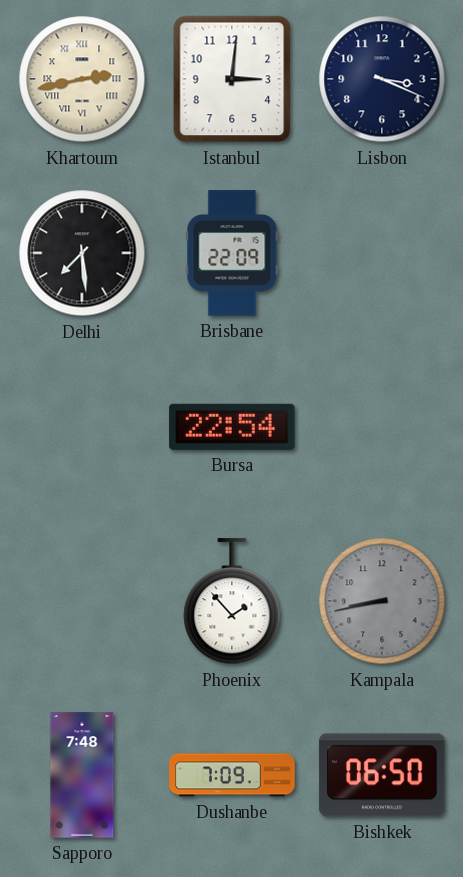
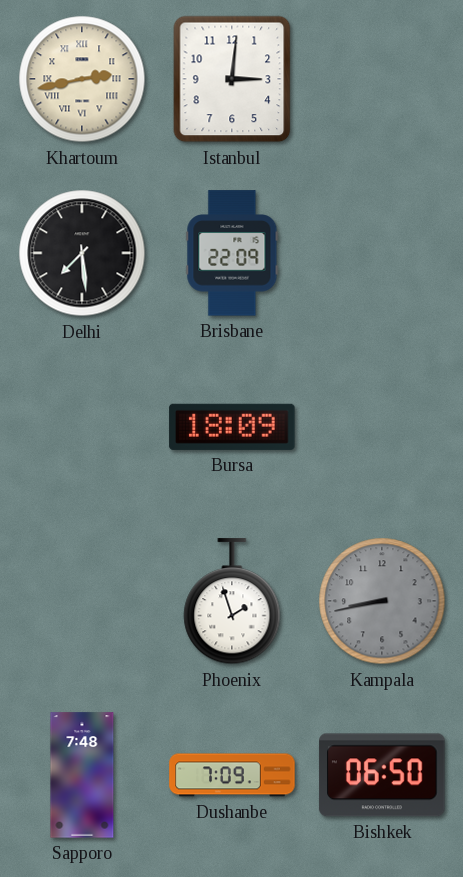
Lisbon: 3:19 -> none
Bursa: 22:54 -> 18:09
Phoenix: 1:53 -> 1:57
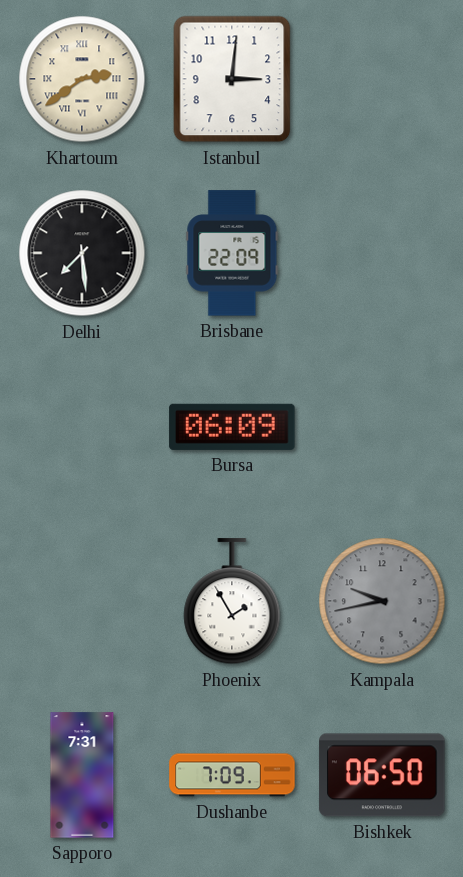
Khartoum: 2:43 -> 2:39
Bursa: 18:09 -> 06:09
Phoenix: 1:57 -> 1:55
Kampala: 8:43 -> 9:43
Sapporo: 7:48 -> 7:31
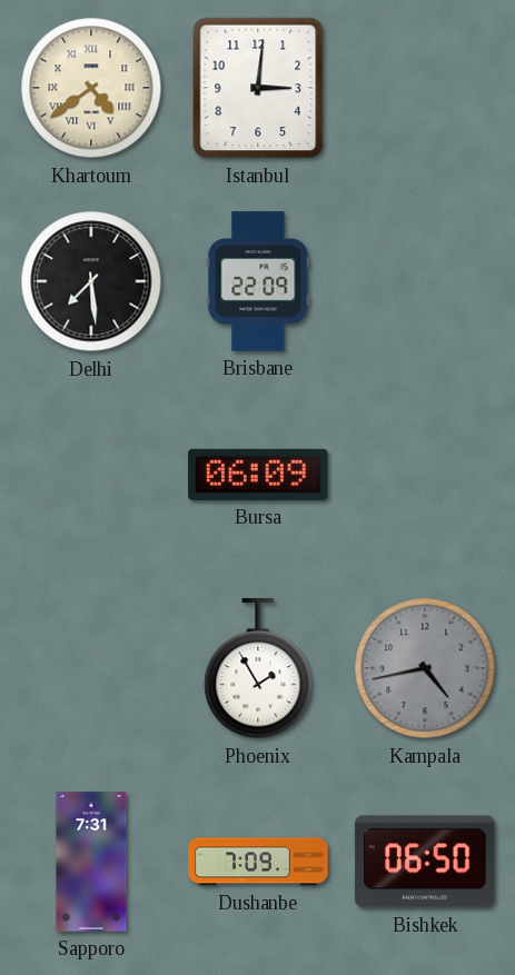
Khartoum: 2:39 -> 4:39
Kampala: 9:43 -> 4:43
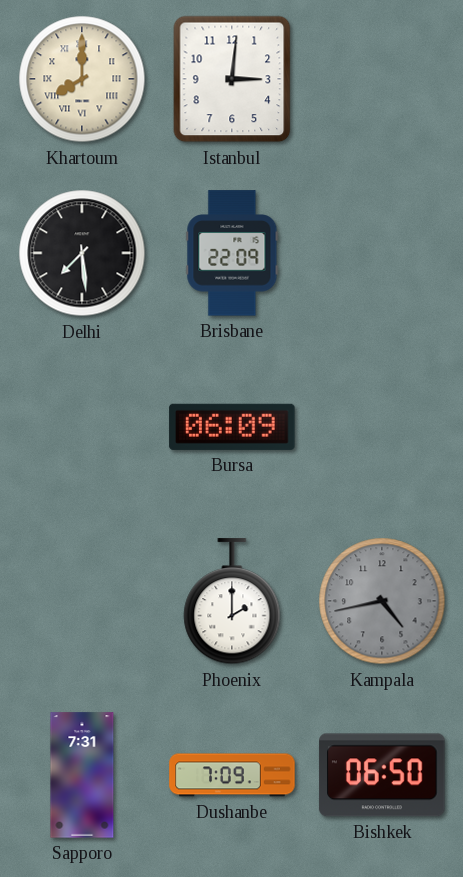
Khartoum: 4:39 -> 8:00
Phoenix: 1:55 -> 2:00
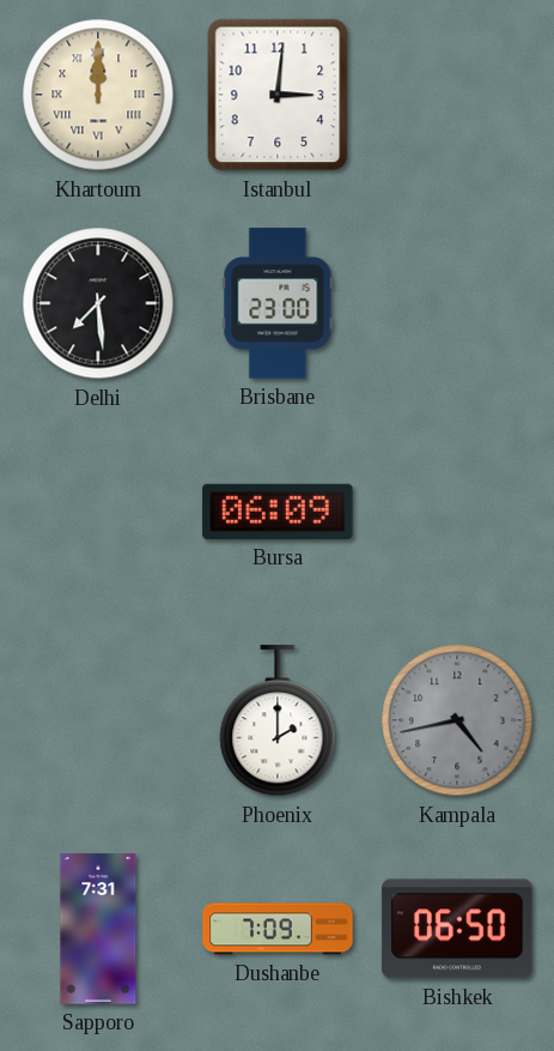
Khartoum: 8:00 -> 12:00
Brisbane: 22:09 -> 23:00
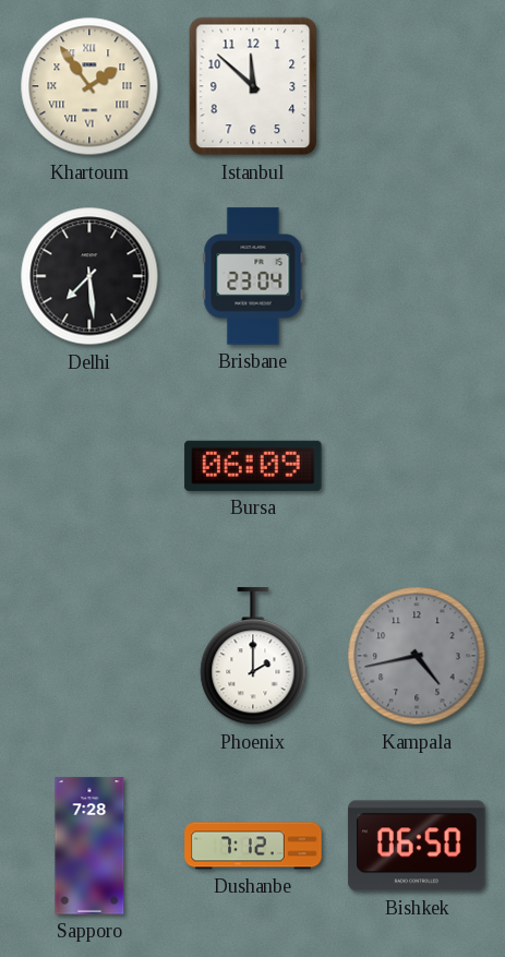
Khartoum: 12:00 -> 1:54
Istanbul: 3:01 -> 11:52
Brisbane: 23:00 -> 23:04
Sapporo: 7:31 -> 7:28
Dushanbe: 7:09 -> 7:12
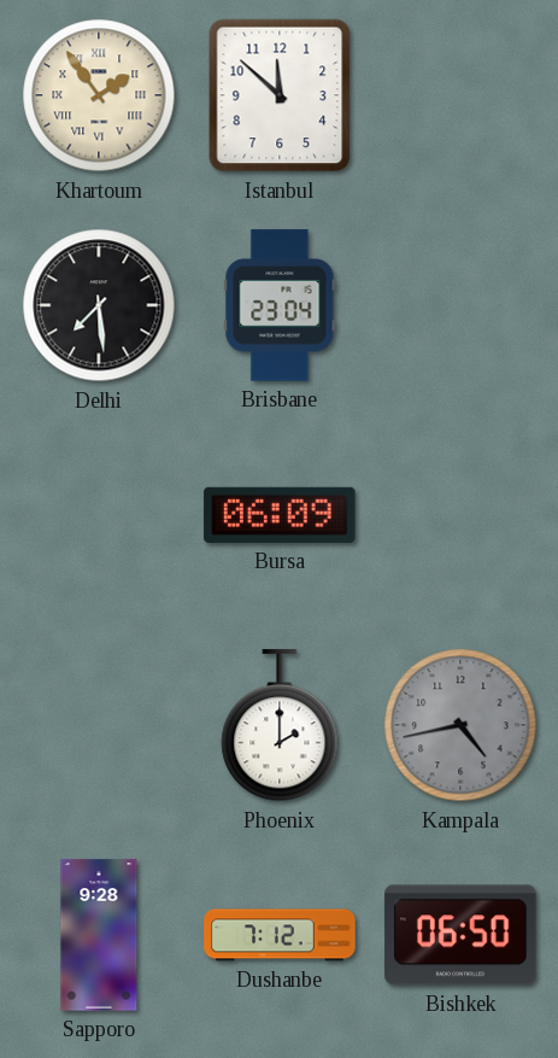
Sapporo: 7:28 -> 9:28
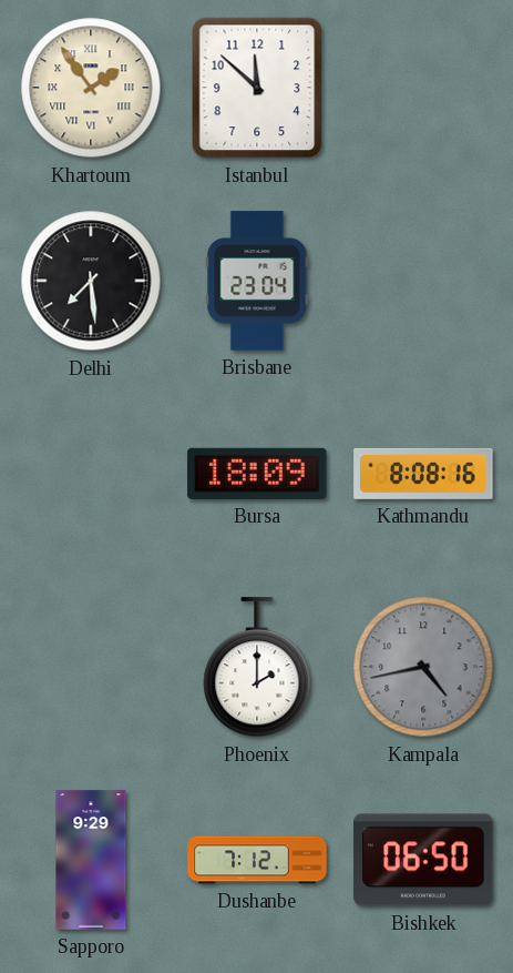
Bursa: 06:09 -> 18:09
Kathmandu: none -> 8:08
Sapporo: 9:28 -> 9:29
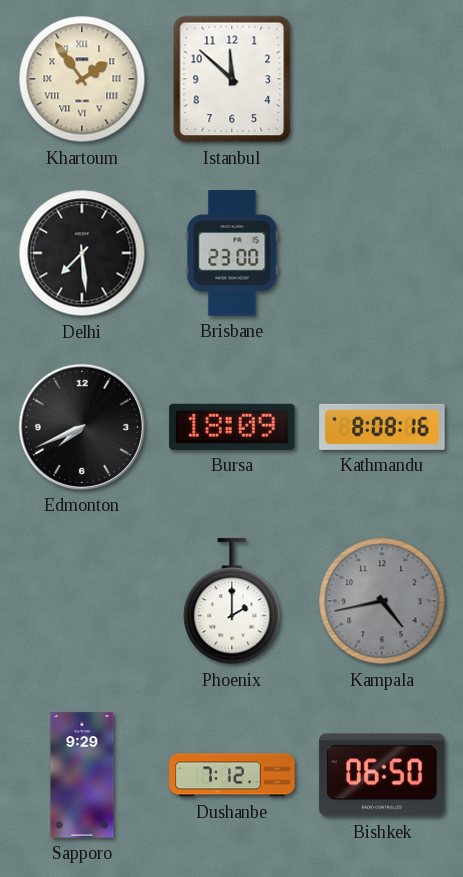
Brisbane: 23:04 -> 23:00
Edmonton: none -> 7:41
